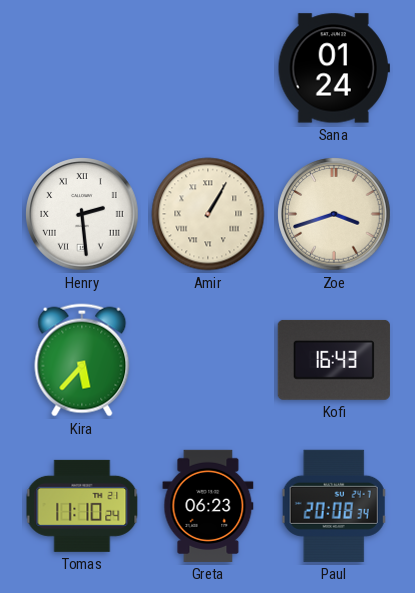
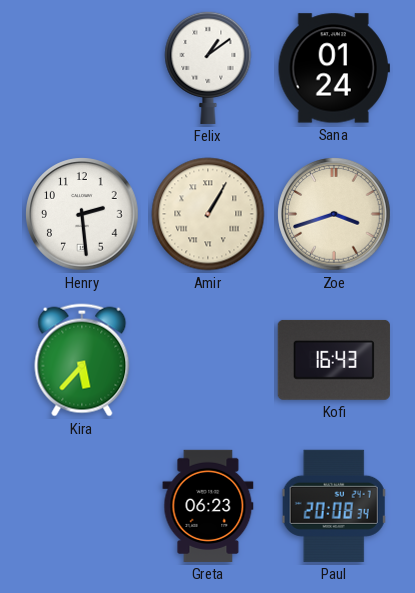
Felix: none -> 1:09
Henry numerals: Roman -> Arabic
Tomas: 11:10 -> none
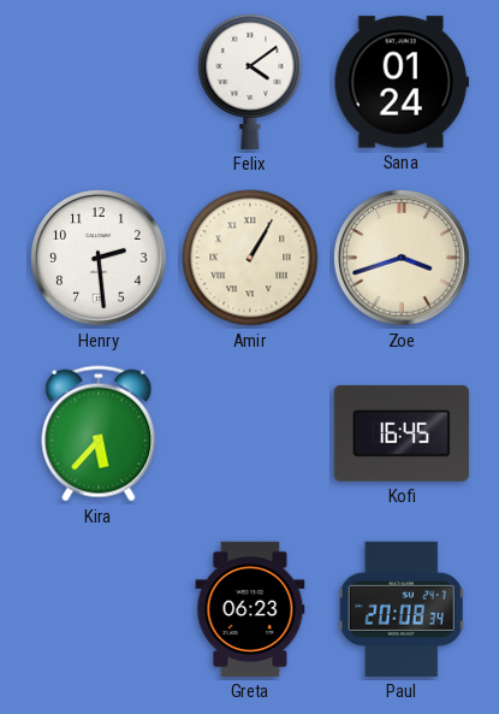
Felix: 1:09 -> 4:09
Kofi: 16:43 -> 16:45
